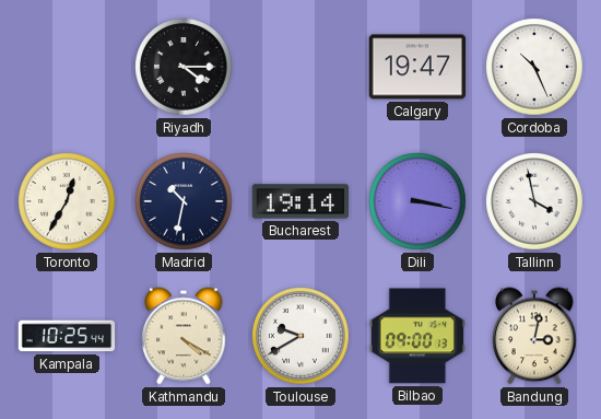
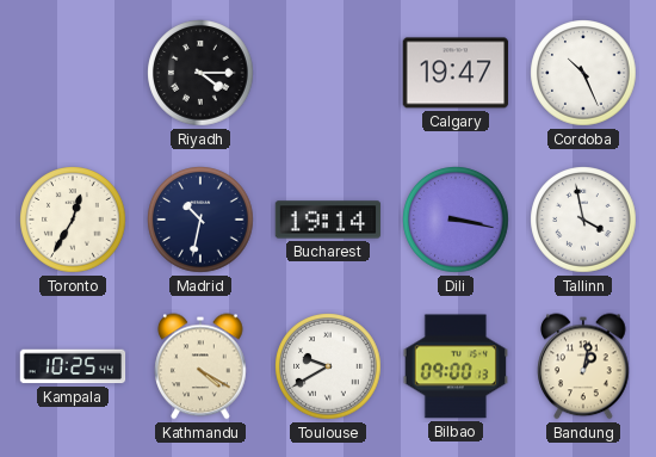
Bandung: 3:02 -> 1:02
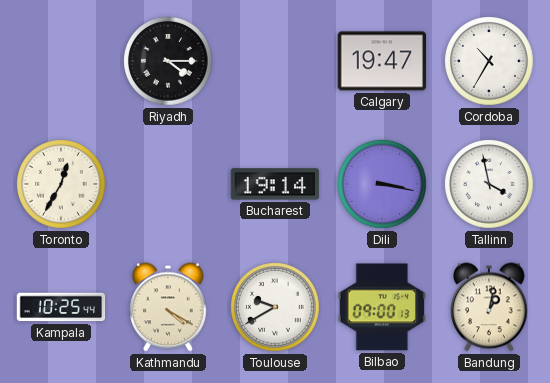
Cordoba: 10:26 -> 10:35
Madrid: 10:32 -> none
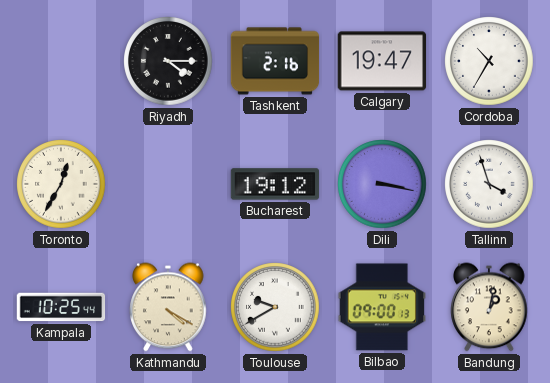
Tashkent: none -> 2:16
Bucharest: 19:14 -> 19:12
Tallinn: 3:58 -> 3:57
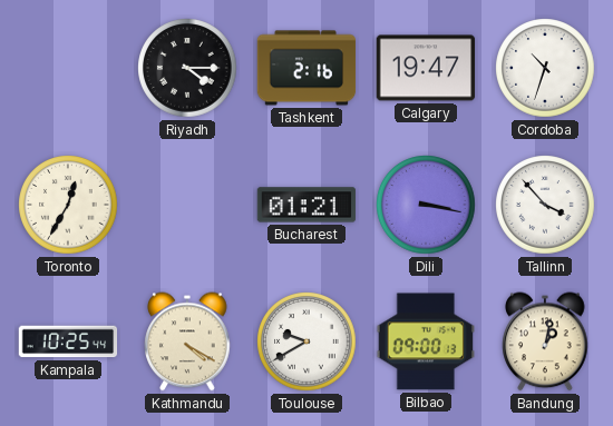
Cordoba: 10:35 -> 10:33
Bucharest: 19:12 -> 01:21
Tallinn: 3:57 -> 3:53
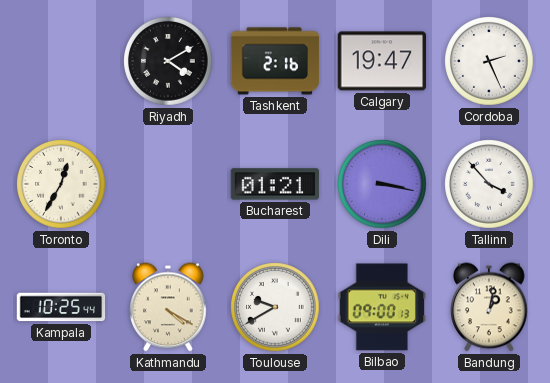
Riyadh: 4:15 -> 4:10
Cordoba: 10:33 -> 2:26
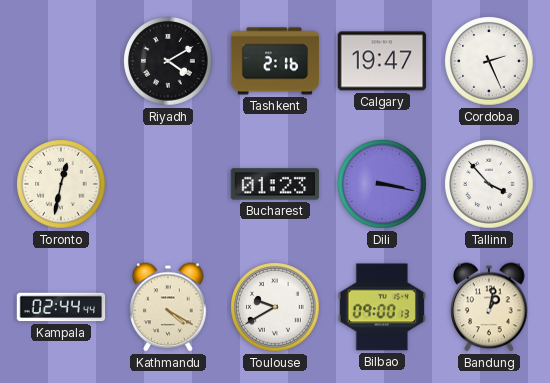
Toronto: 12:35 -> 12:32
Bucharest: 01:21 -> 01:23
Kampala: 10:25 -> 02:44
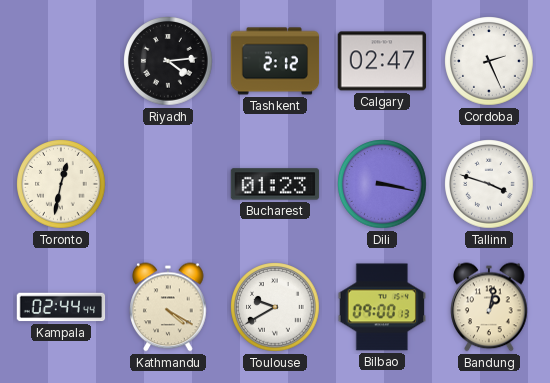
Riyadh: 4:10 -> 4:14
Tashkent: 2:16 -> 2:12
Calgary: 19:47 -> 02:47
Tallinn: 3:53 -> 3:48
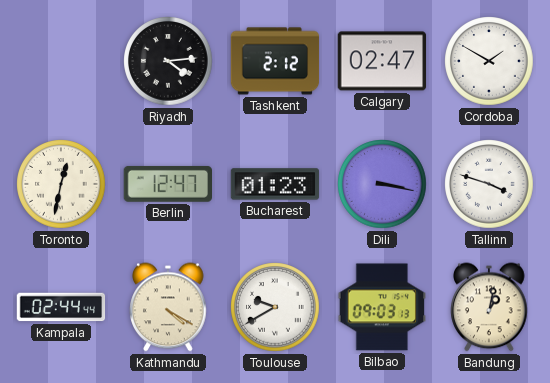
Cordoba: 2:26 -> 1:50
Berlin: none -> 12:47
Bilbao: 09:00 -> 09:03
